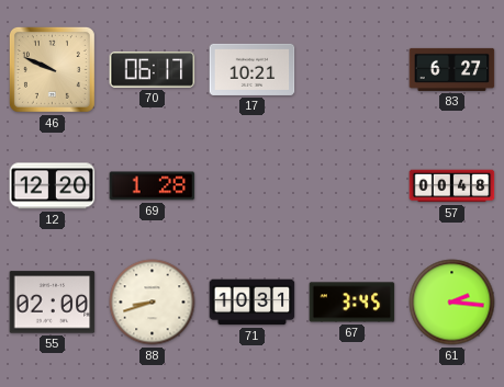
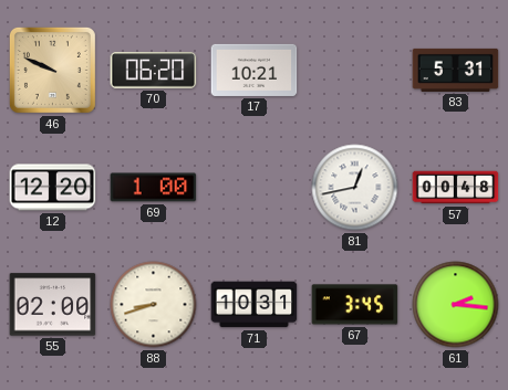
70: 06:17 -> 06:20
83: 6:27 -> 5:31
69: 1:28 -> 1:00
81: none -> 12:43
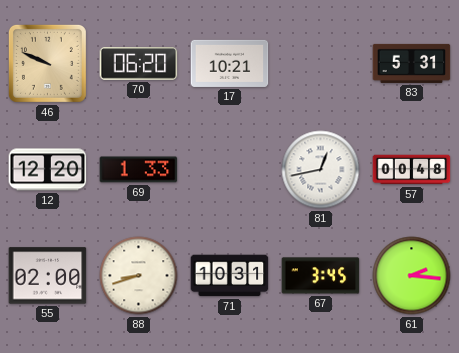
69: 1:00 -> 1:33
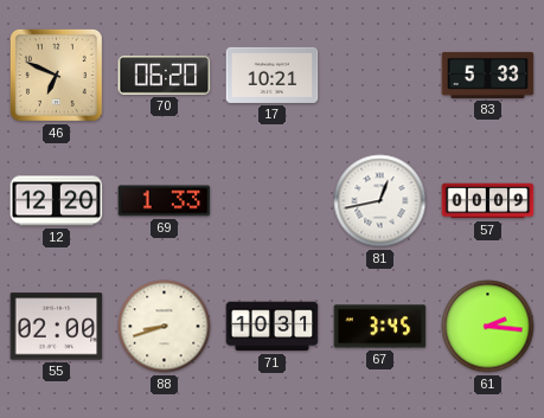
46: 9:49 -> 6:49
83: 5:31 -> 5:33
57: 00:48 -> 00:09
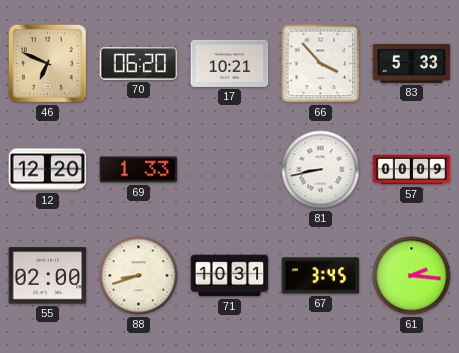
66: none -> 3:53
81: 12:43 -> 8:43
